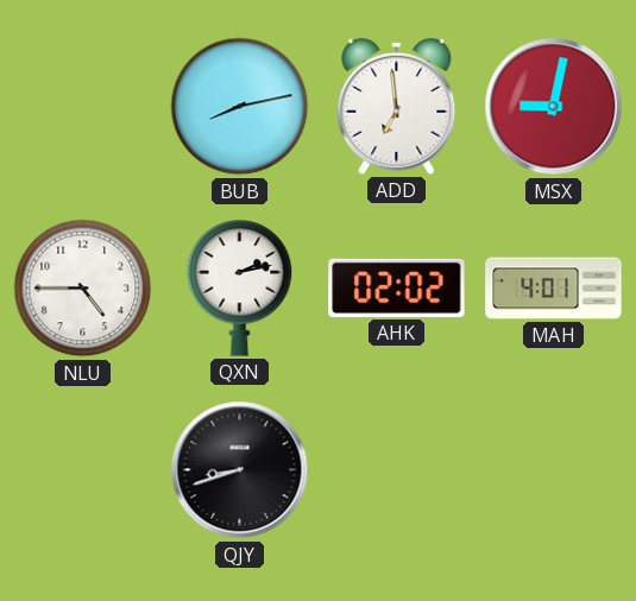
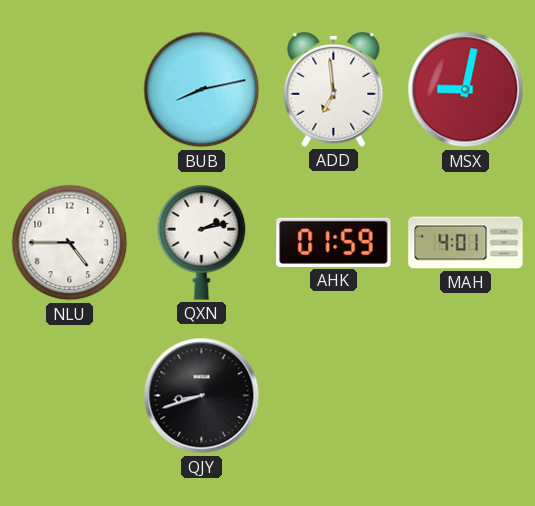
AHK: 02:02 -> 01:59
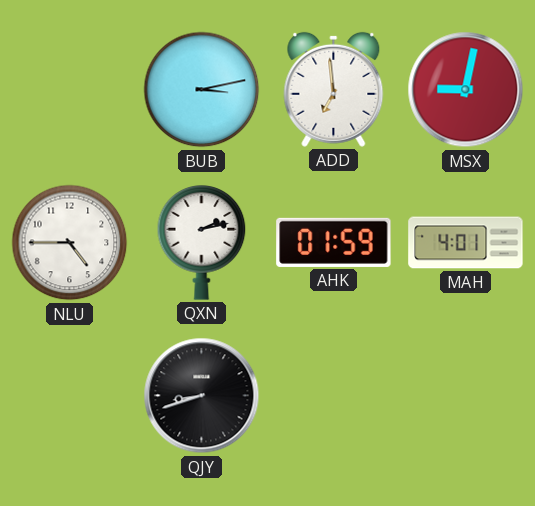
BUB: 8:13 -> 3:13
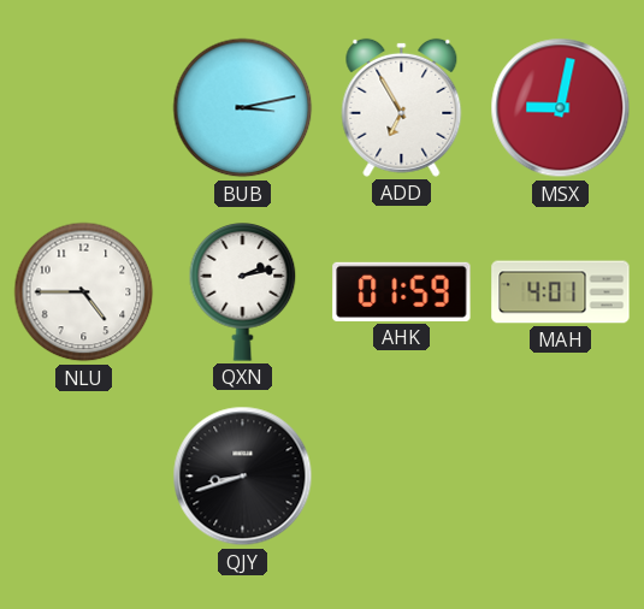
ADD: 6:59 -> 6:55
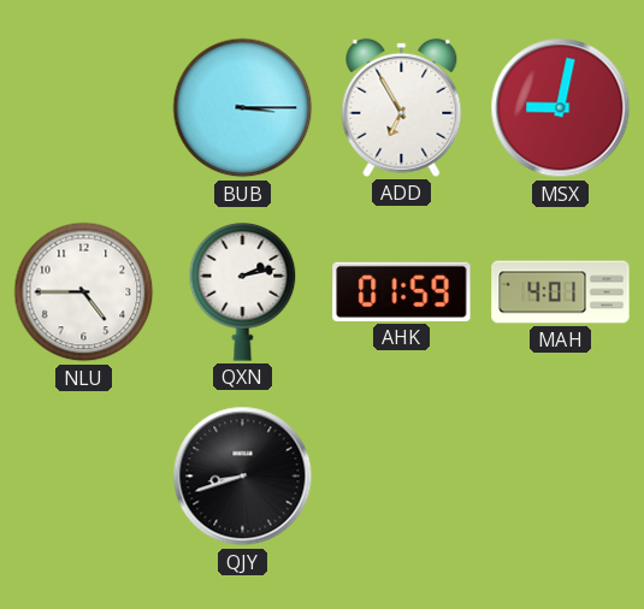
BUB: 3:13 -> 3:15
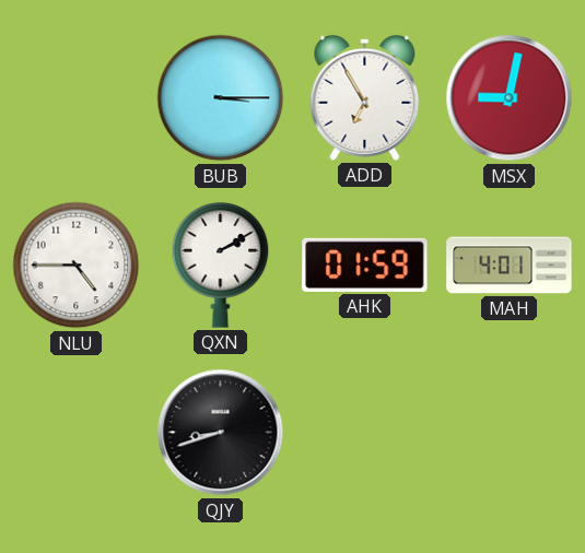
QXN: 2:13 -> 2:10
